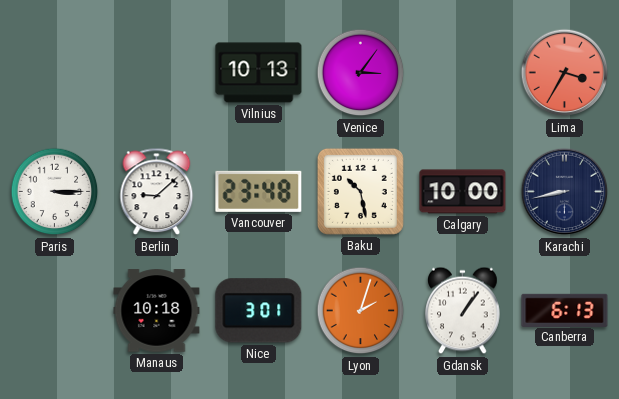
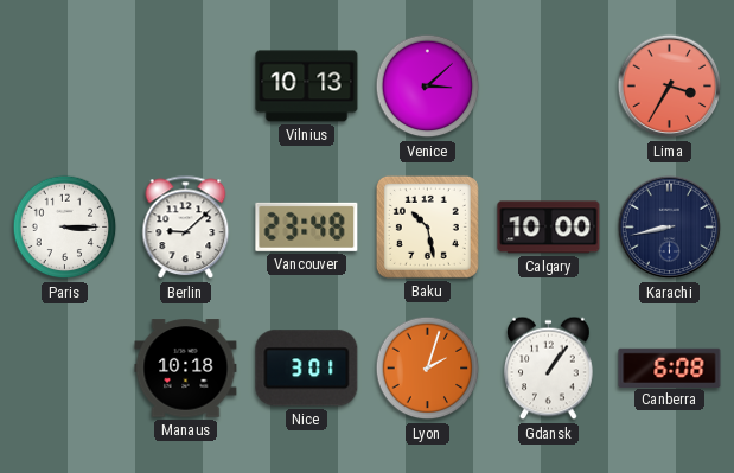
Venice: 3:06 -> 3:08
Canberra: 6:13 -> 6:08
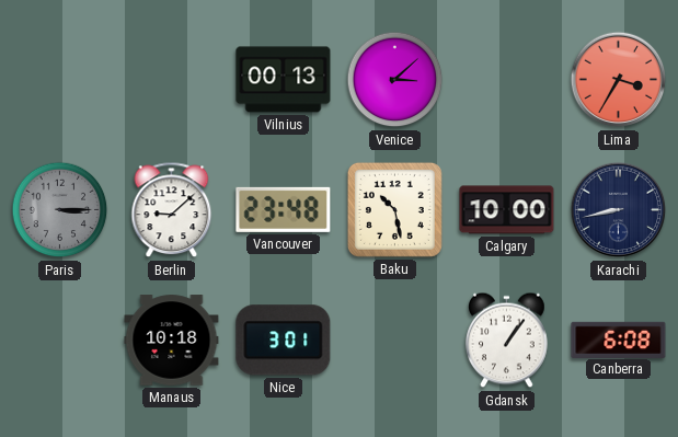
Vilnius: 10:13 -> 00:13
Paris dial: white -> grey
Lyon: 2:03 -> none
